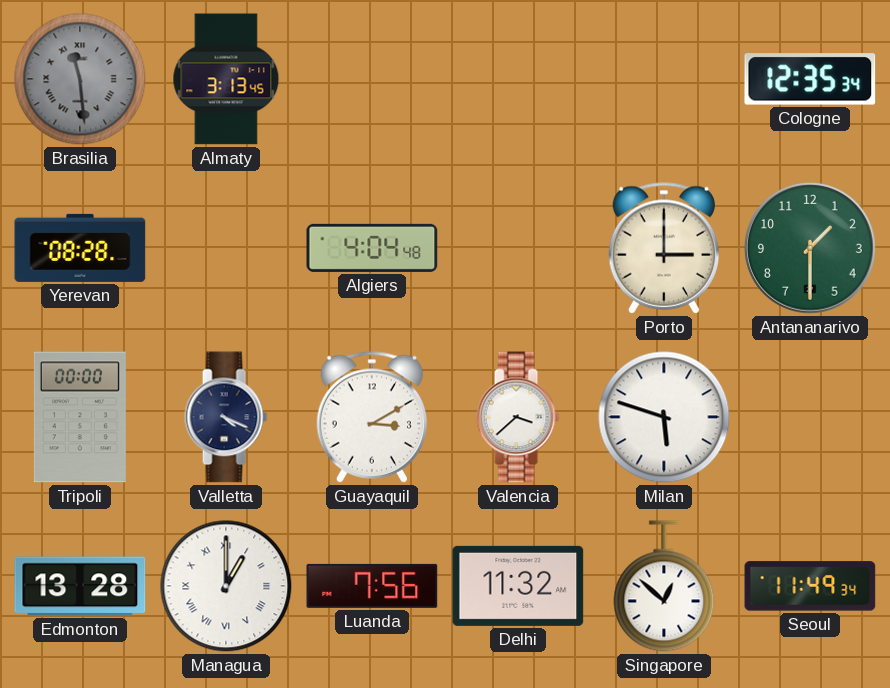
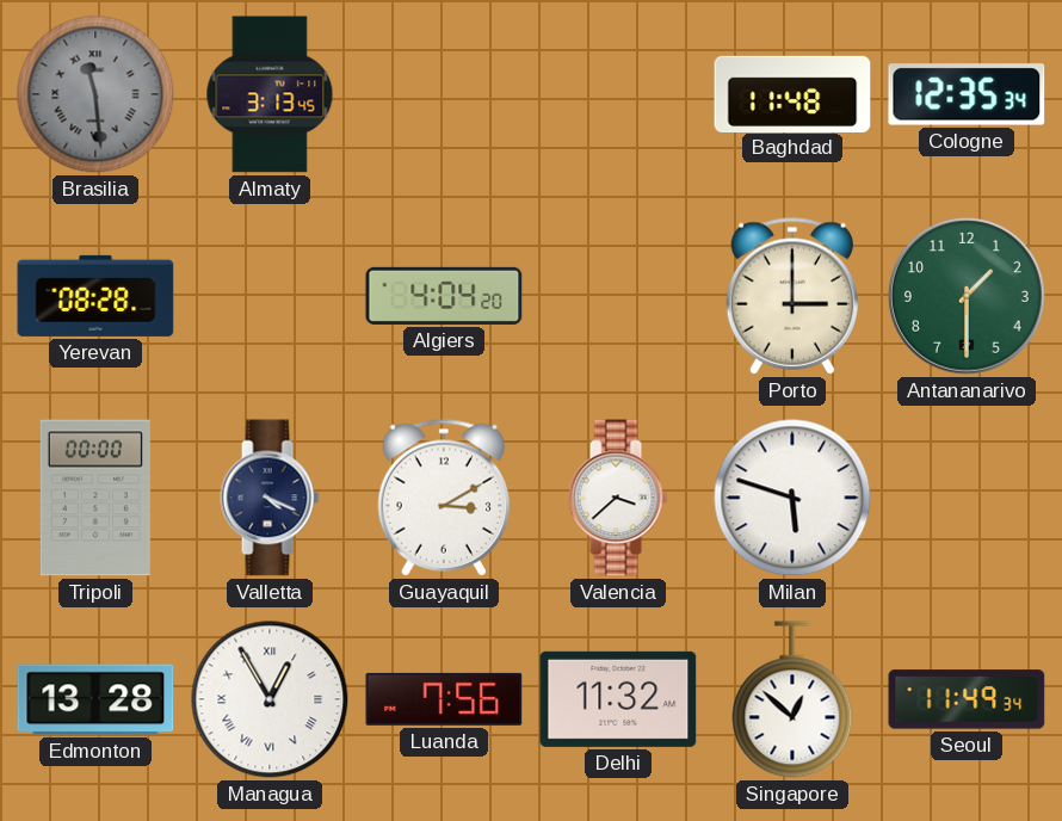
Baghdad: none -> 11:48
Algiers: 4:04:48 -> 4:04:20
Managua: 1:00 -> 12:55
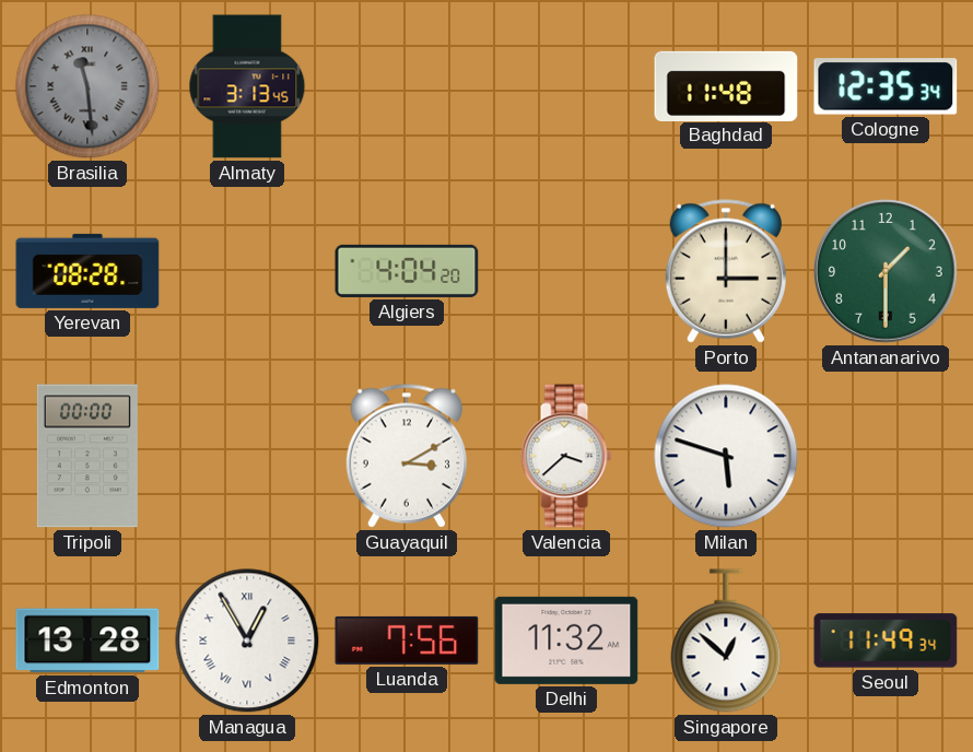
Valletta: 4:19 -> none
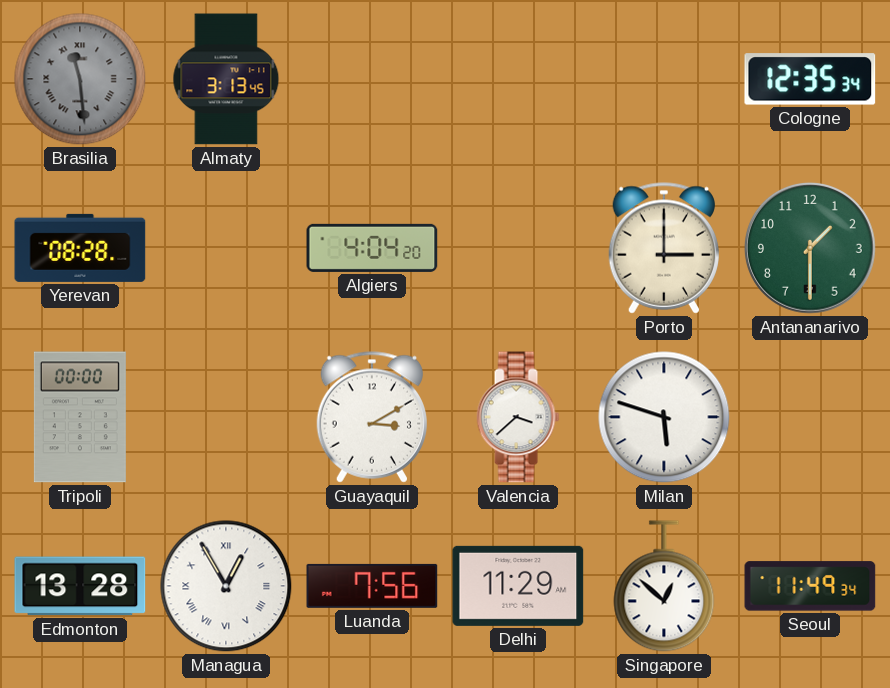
Baghdad: 11:48 -> none
Delhi: 11:32 -> 11:29
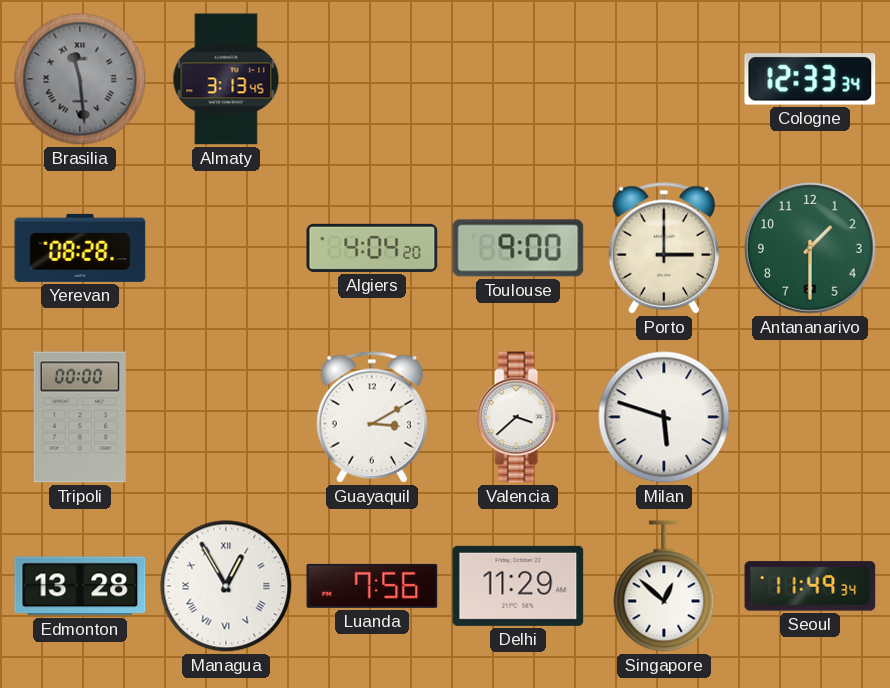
Cologne: 12:35 -> 12:33
Toulouse: none -> 9:00
